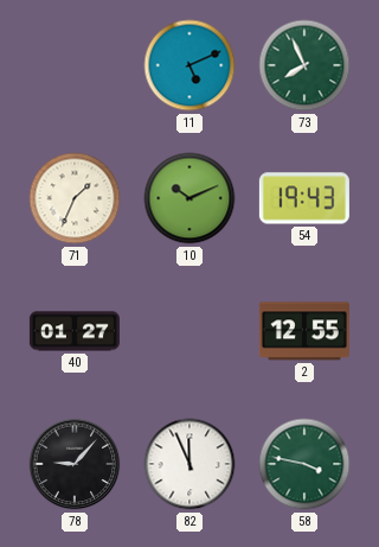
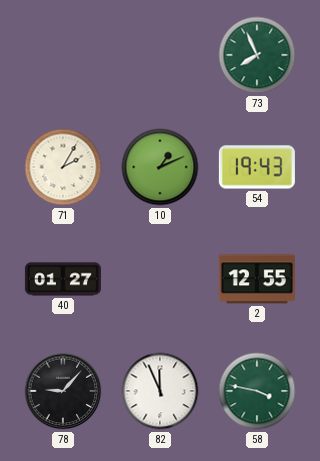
11: 5:11 -> none
71: 1:34 -> 2:05
10: 10:11 -> 1:11
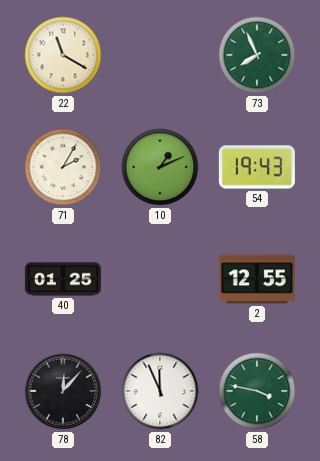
22: none -> 11:20
40: 01:27 -> 01:25
78: 9:07 -> 12:07
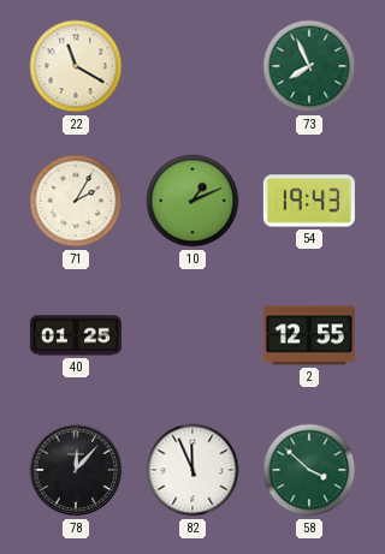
58: 3:47 -> 3:52
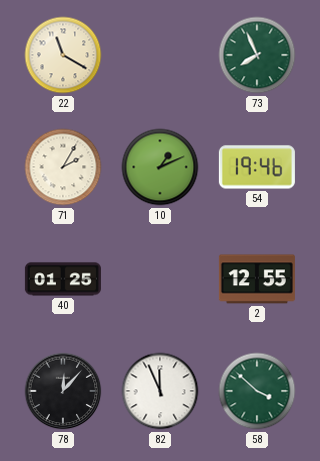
54: 19:43 -> 19:46
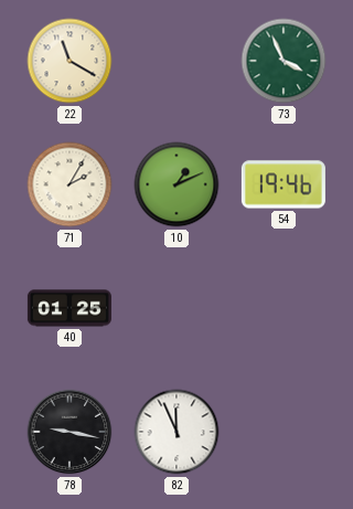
73: 7:56 -> 3:56
2: 12:55 -> none
78: 12:07 -> 9:17
58: 3:52 -> none
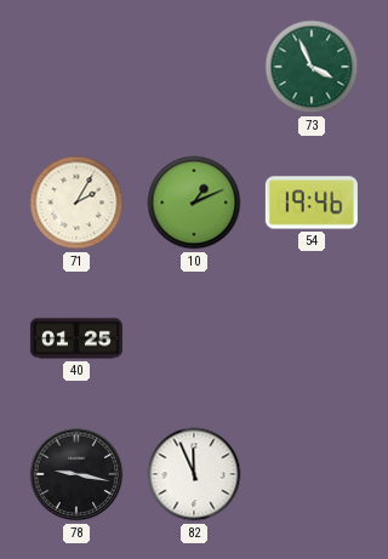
22: 11:20 -> none
